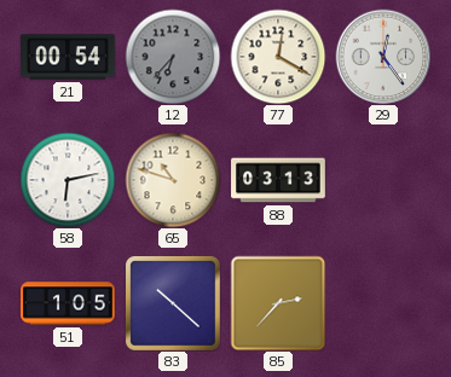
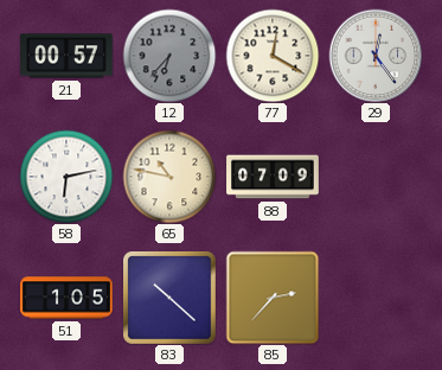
21: 00:54 -> 00:57
65: 10:48 -> 10:47
88: 03:13 -> 07:09
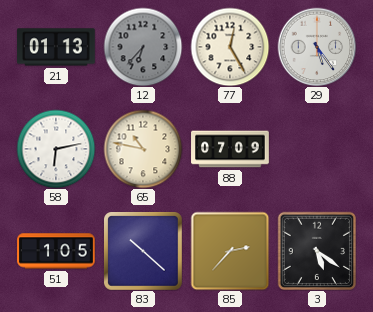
21: 00:57 -> 01:13
77: 12:20 -> 12:25
29: 12:24 -> 5:24
3: none -> 5:21
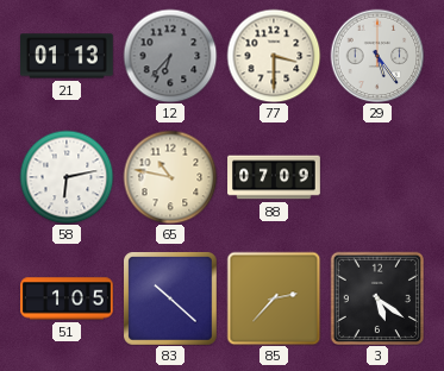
77: 12:25 -> 3:30
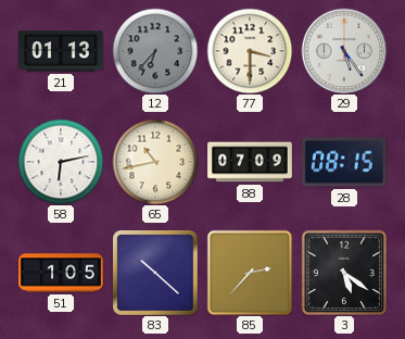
65: 10:47 -> 10:43
28: none -> 08:15
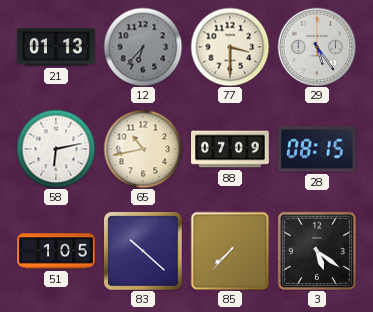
85: 2:37 -> 7:37
